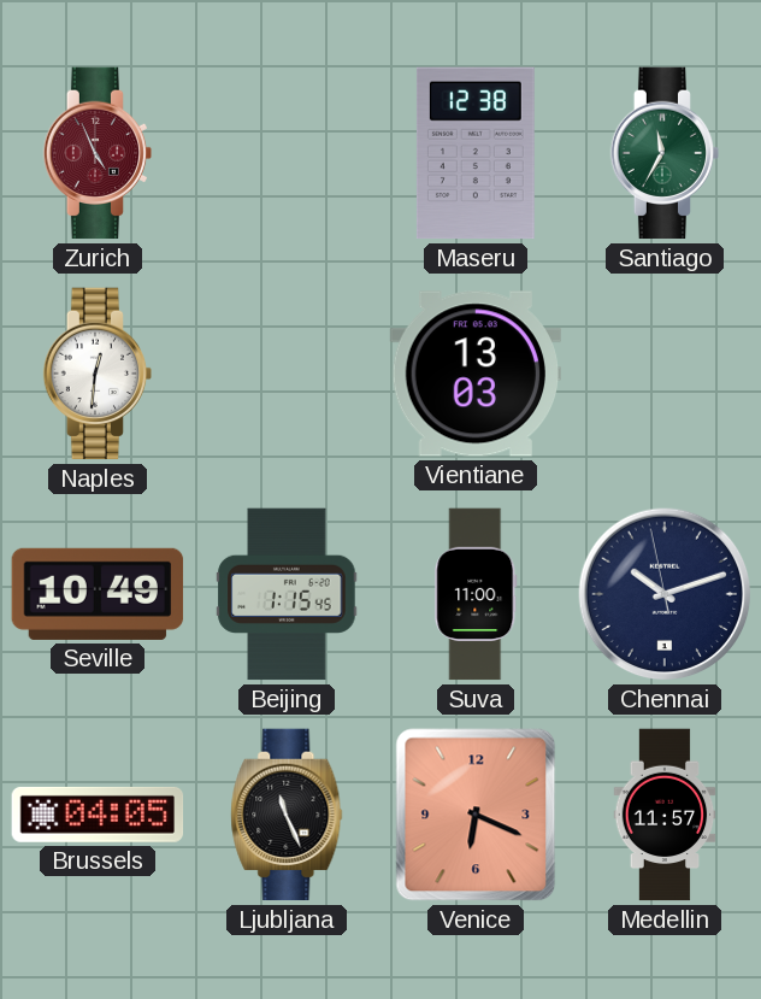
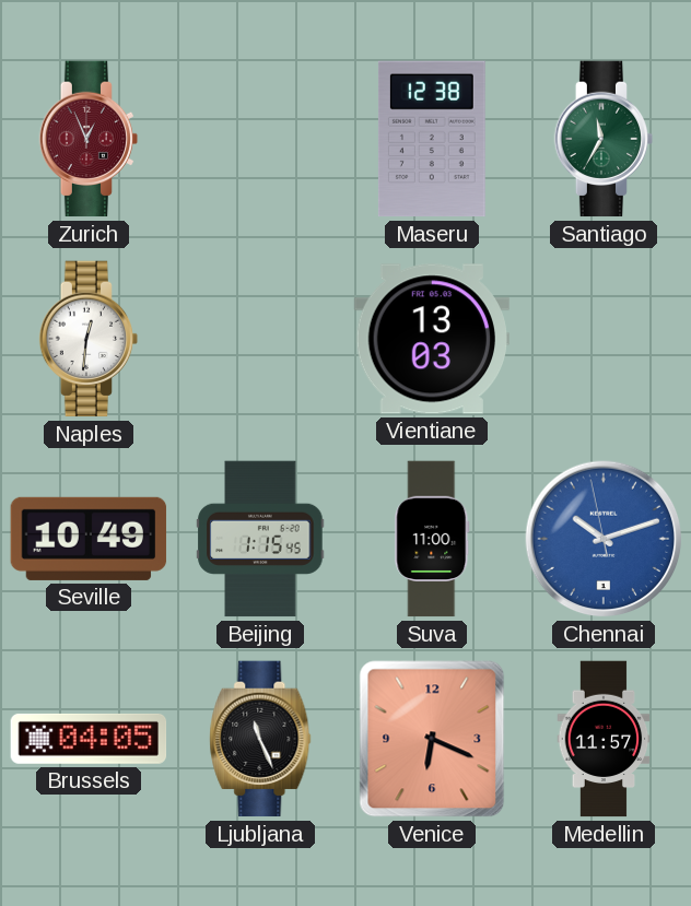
Zurich: 4:56 -> 12:56
Chennai dial: navy -> blue
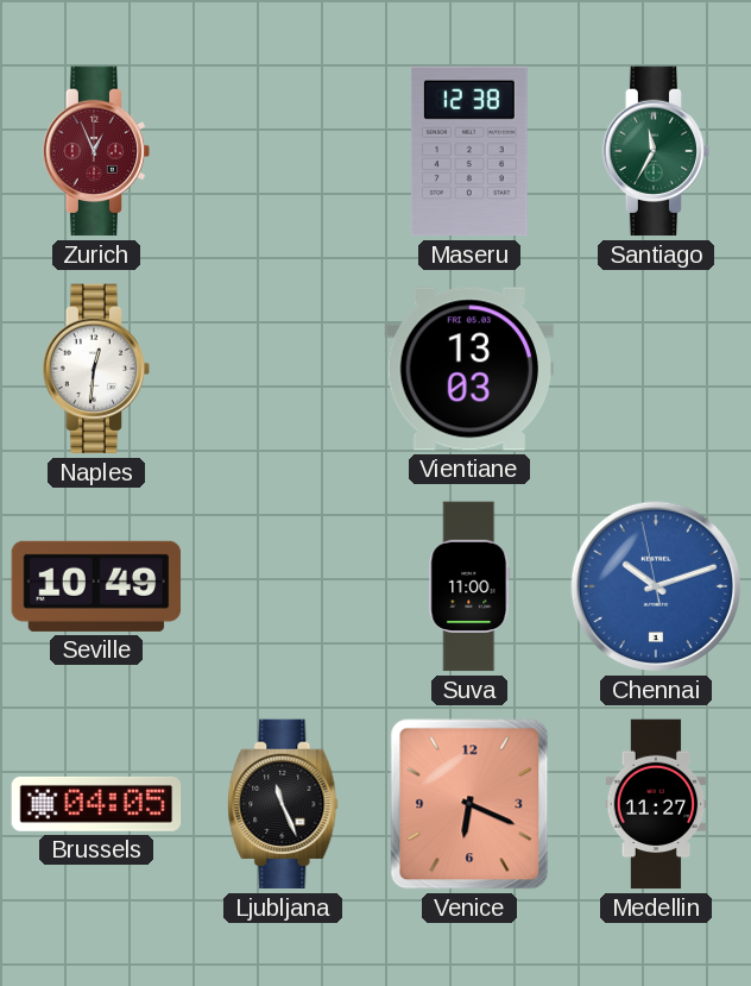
Beijing: 1:15 -> none
Medellin: 11:57 -> 11:27
